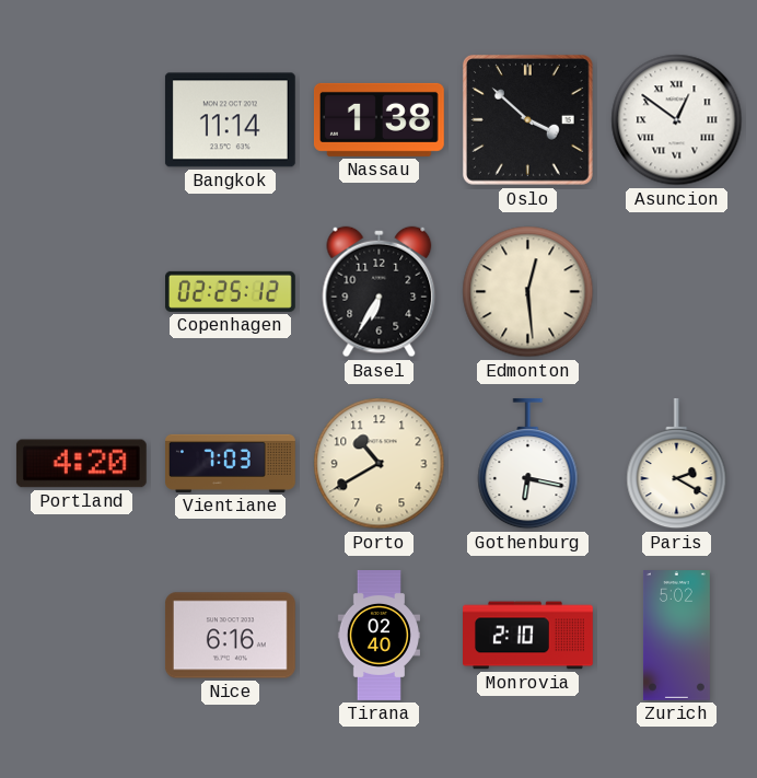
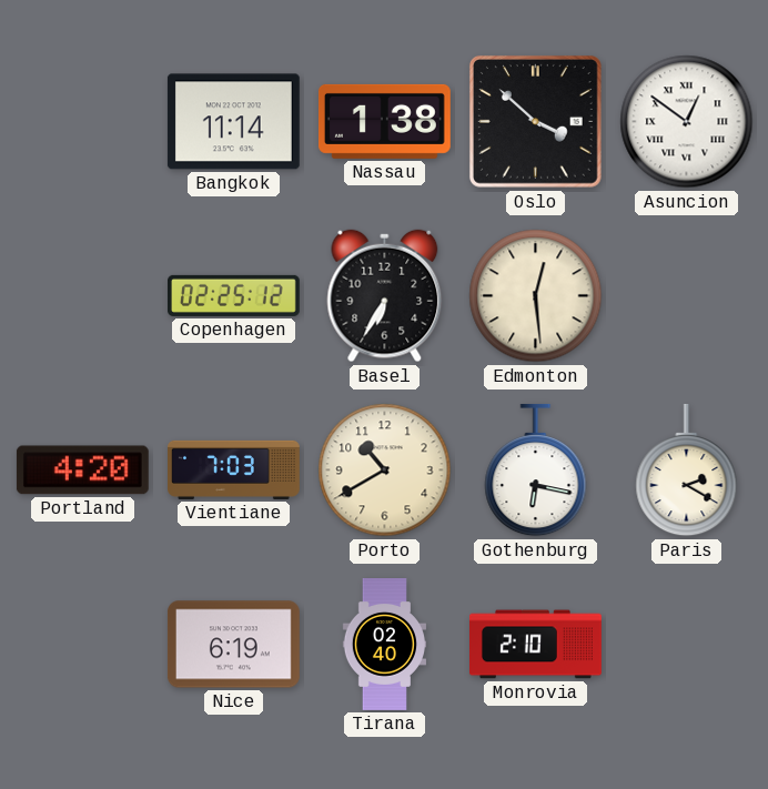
Nice: 6:16 -> 6:19
Zurich: 5:02 -> none
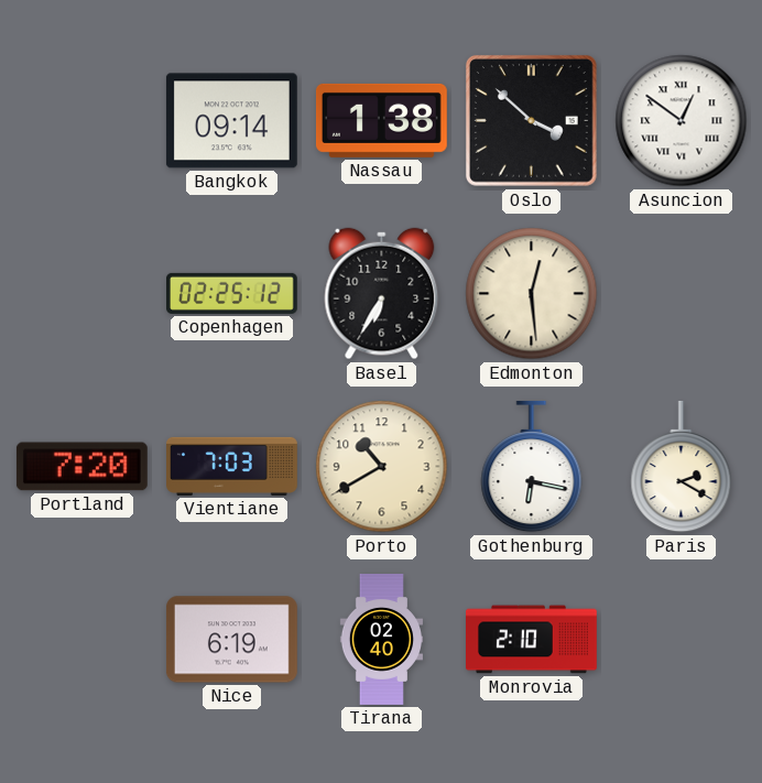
Bangkok: 11:14 -> 09:14
Portland: 4:20 -> 7:20
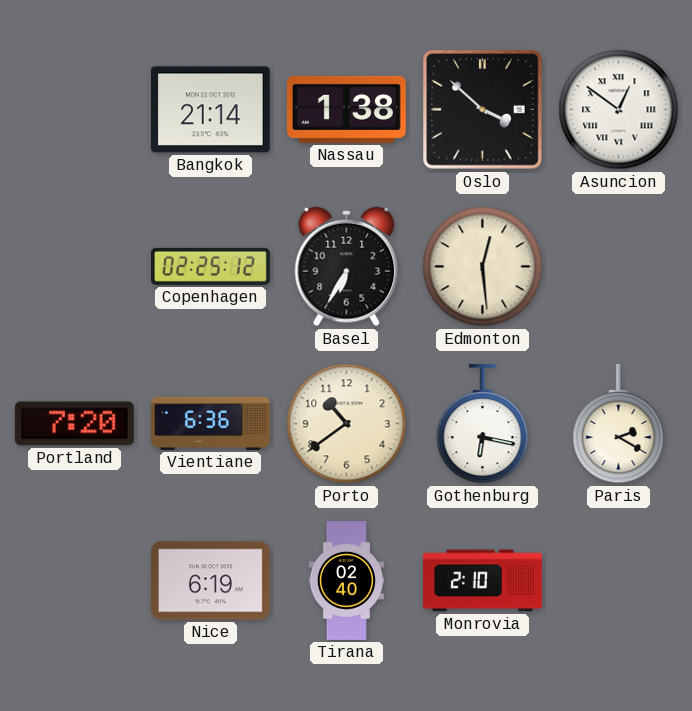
Bangkok: 09:14 -> 21:14
Vientiane: 7:03 -> 6:36
Porto: 10:40 -> 10:39
